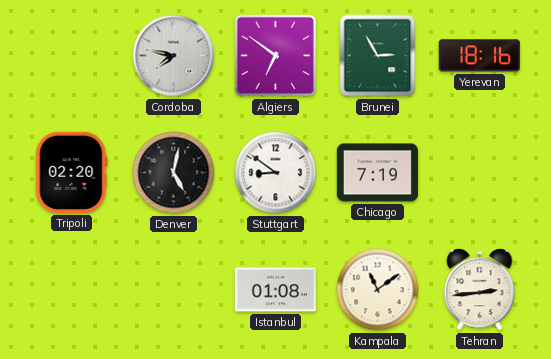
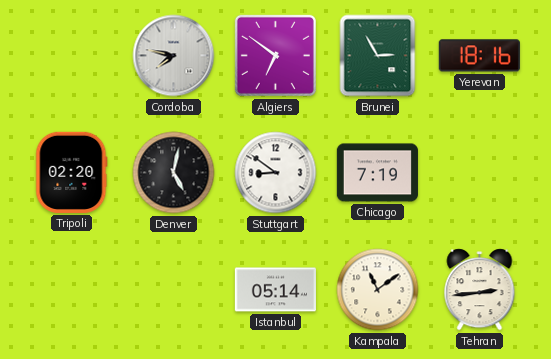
Istanbul: 01:08 -> 05:14
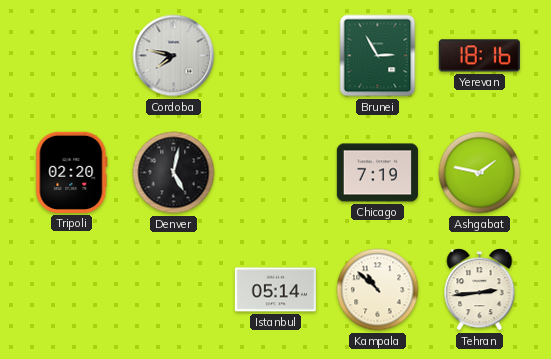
Algiers: 6:51 -> none
Stuttgart: 8:51 -> none
Ashgabat: none -> 1:47
Kampala: 11:09 -> 10:52
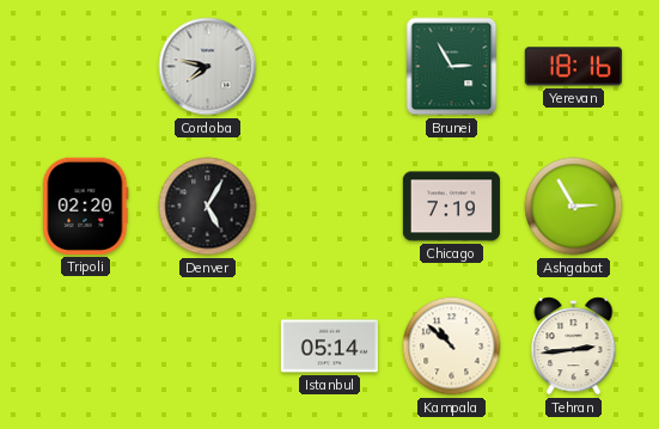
Denver: 5:02 -> 5:05
Ashgabat: 1:47 -> 2:55
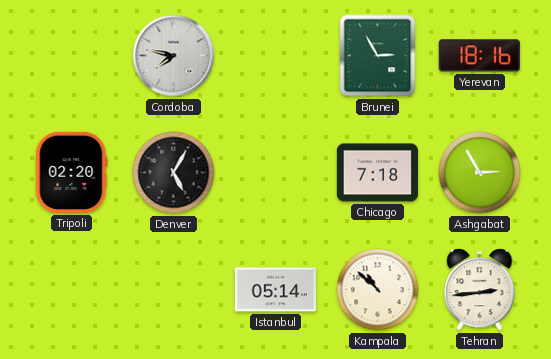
Chicago: 7:19 -> 7:18
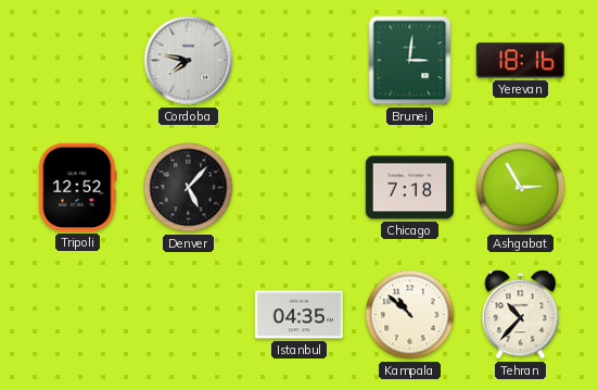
Brunei: 2:55 -> 3:01
Tripoli: 02:20 -> 12:52
Denver: 5:05 -> 5:07
Istanbul: 05:14 -> 04:35
Tehran: 2:44 -> 10:37
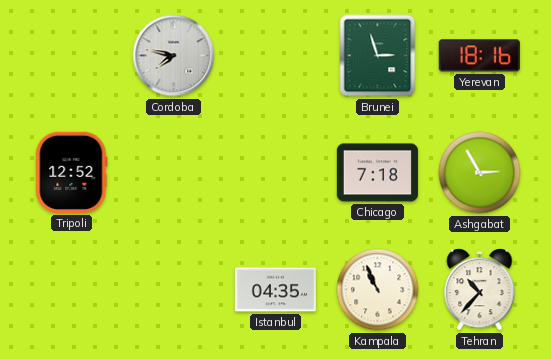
Brunei: 3:01 -> 2:57
Denver: 5:07 -> none
Kampala: 10:52 -> 10:56
